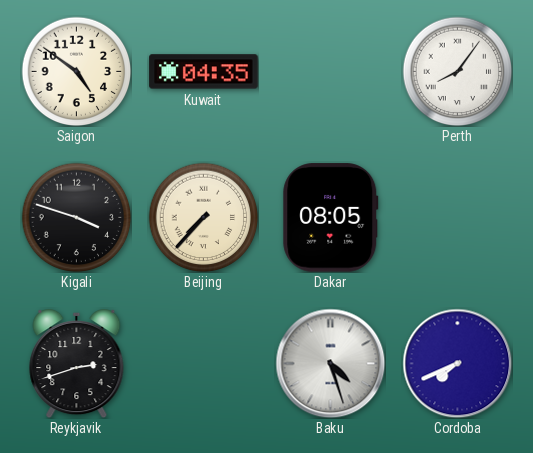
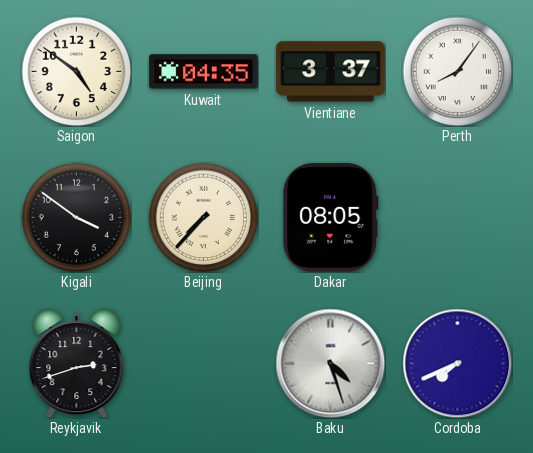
Vientiane: none -> 3:37
Kigali: 3:48 -> 3:51
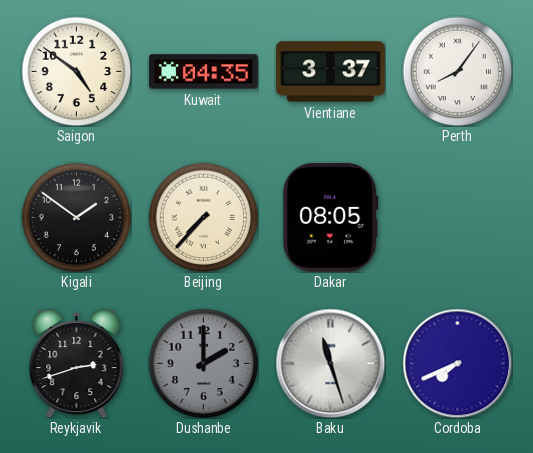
Kigali: 3:51 -> 1:51
Dushanbe: none -> 2:00
Baku: 4:27 -> 11:27
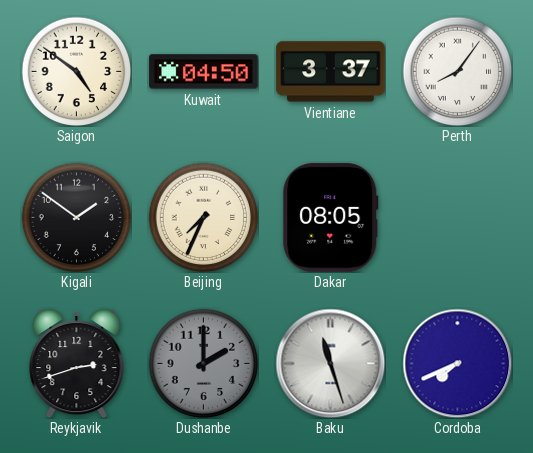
Kuwait: 04:35 -> 04:50
Beijing: 7:37 -> 7:34
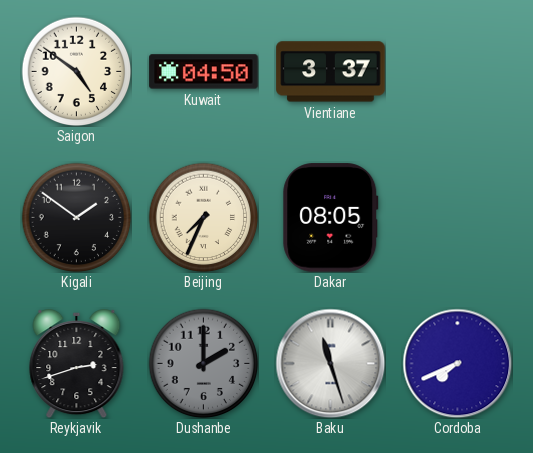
Perth: 8:06 -> none
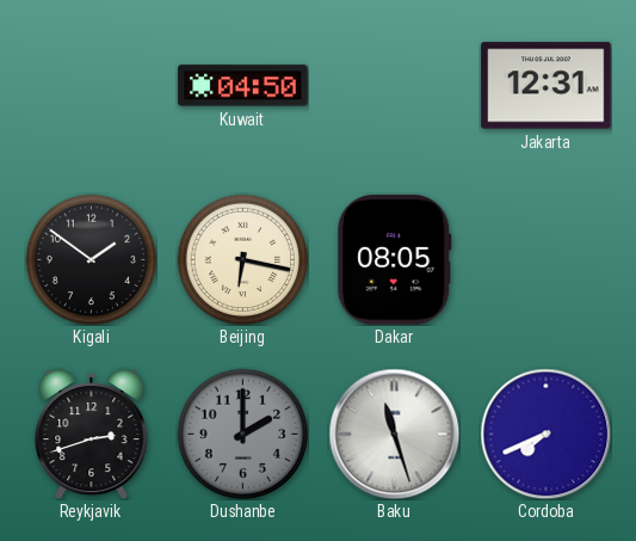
Saigon: 4:51 -> none
Vientiane: 3:37 -> none
Jakarta: none -> 12:31
Beijing: 7:34 -> 6:17
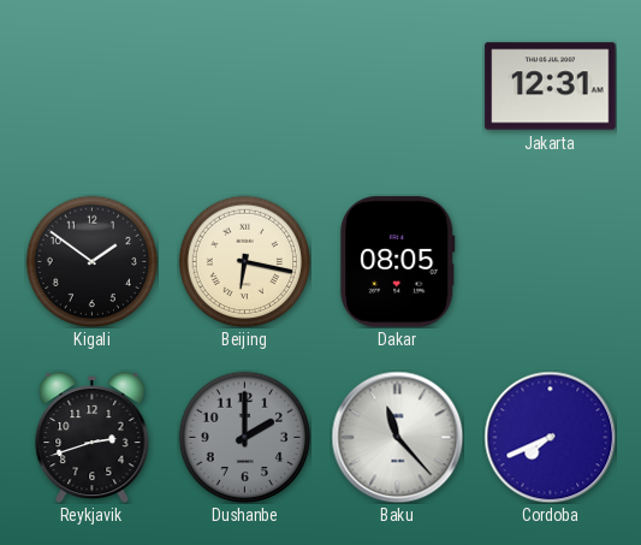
Kuwait: 04:50 -> none
Baku: 11:27 -> 11:23
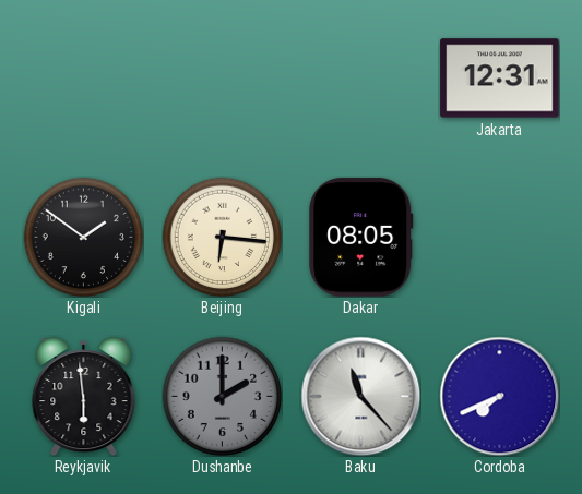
Beijing: 6:17 -> 6:16
Reykjavik: 2:42 -> 5:59
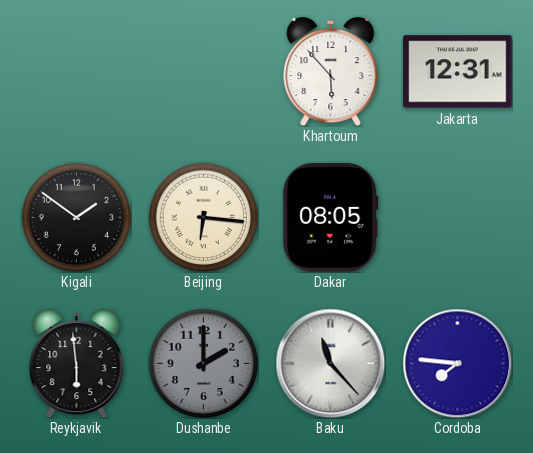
Khartoum: none -> 5:53
Cordoba: 7:41 -> 7:46
